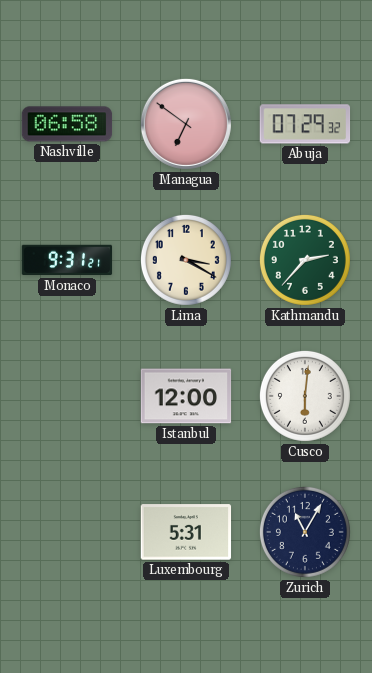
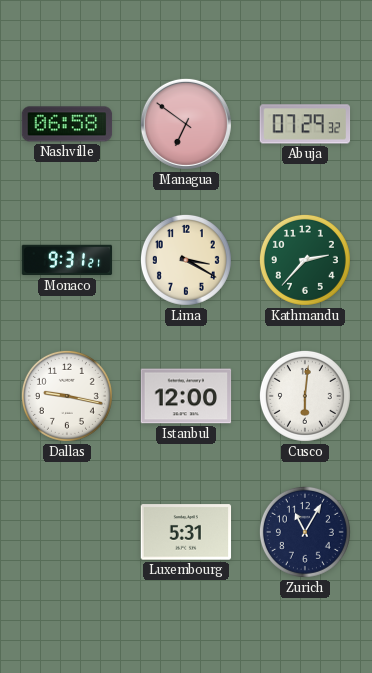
Dallas: none -> 9:17
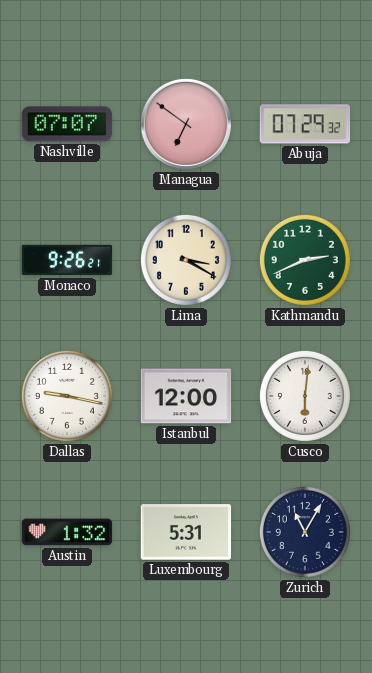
Nashville: 06:58 -> 07:07
Monaco: 9:31 -> 9:26
Kathmandu: 2:37 -> 2:41
Austin: none -> 1:32
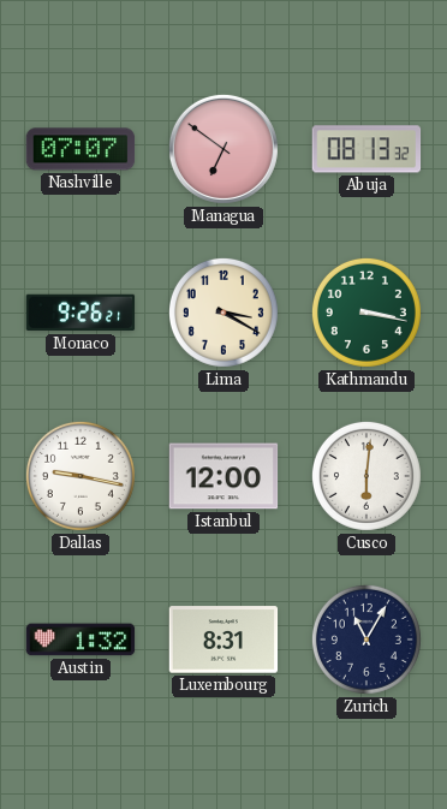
Abuja: 07:29 -> 08:13
Kathmandu: 2:41 -> 3:17
Luxembourg: 5:31 -> 8:31
